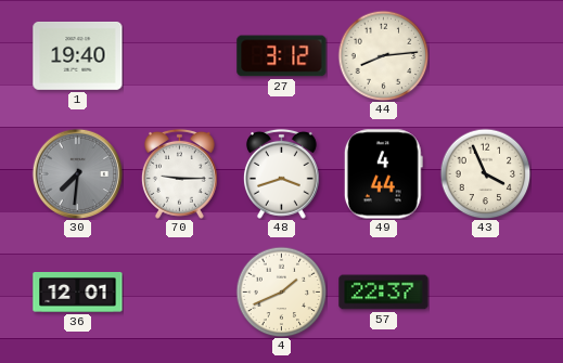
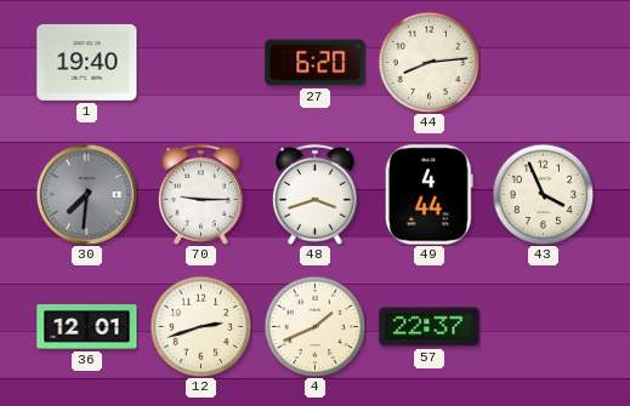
27: 3:12 -> 6:20
12: none -> 2:42
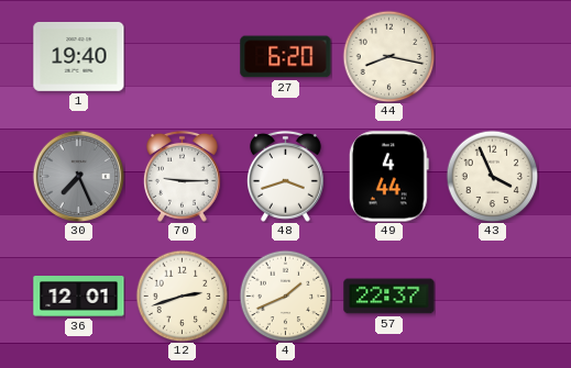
44: 8:14 -> 8:17
30: 7:31 -> 7:26
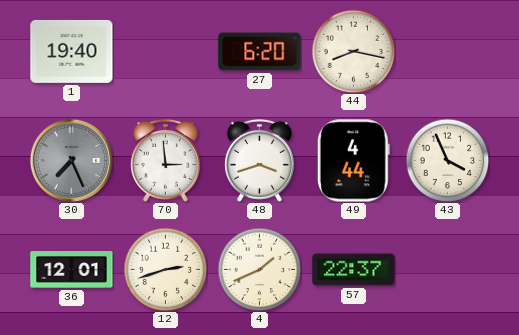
70: 9:15 -> 2:59
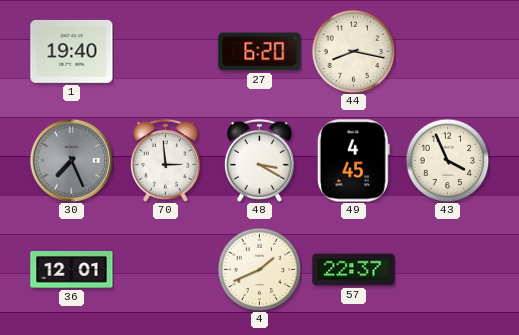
48: 3:42 -> 3:20
49: 4:44 -> 4:45
12: 2:42 -> none
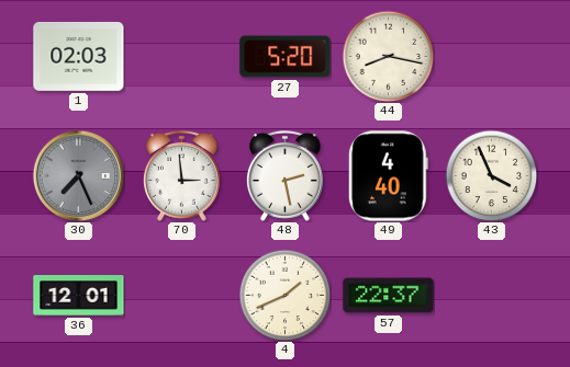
1: 19:40 -> 02:03
27: 6:20 -> 5:20
48: 3:20 -> 2:28
49: 4:45 -> 4:40
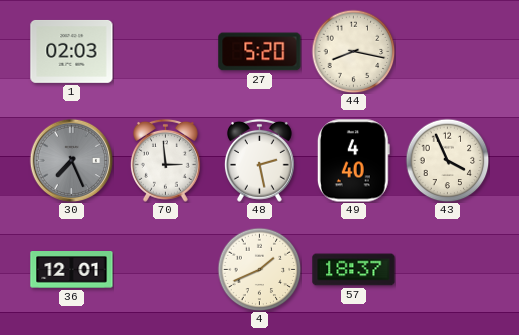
57: 22:37 -> 18:37
